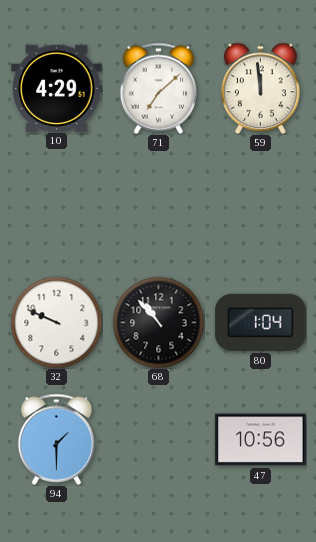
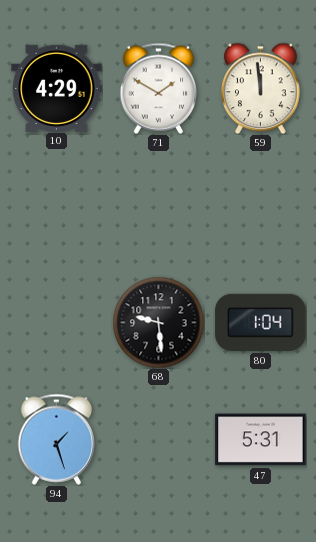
71: 7:08 -> 1:50
32: 9:49 -> none
68: 10:53 -> 9:29
94: 1:30 -> 1:27
47: 10:56 -> 5:31
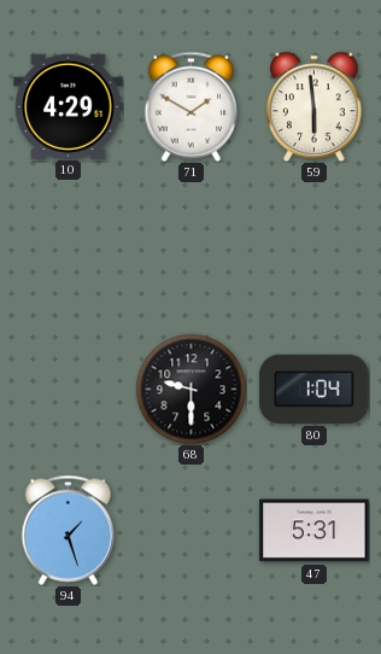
59: 11:59 -> 5:59
68: 9:29 -> 9:30
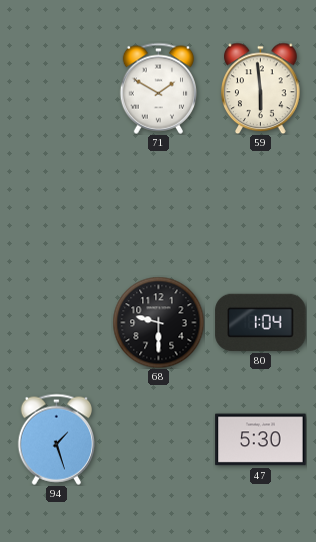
10: 4:29 -> none
47: 5:31 -> 5:30
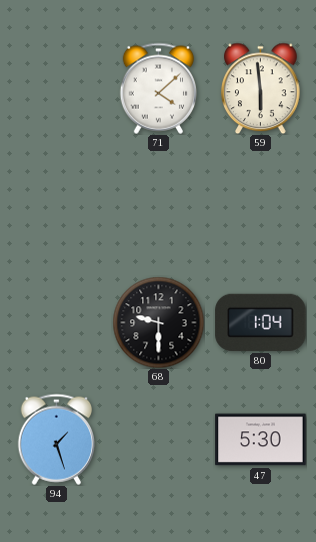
71: 1:50 -> 4:08
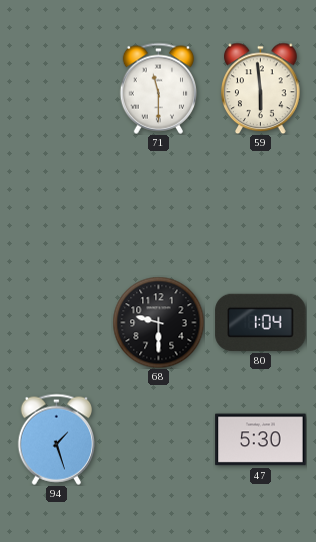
71: 4:08 -> 11:30
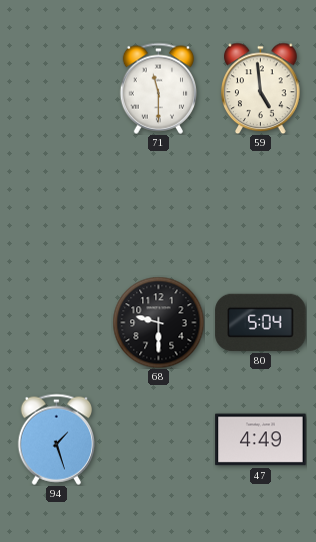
59: 5:59 -> 4:59
80: 1:04 -> 5:04
47: 5:30 -> 4:49
